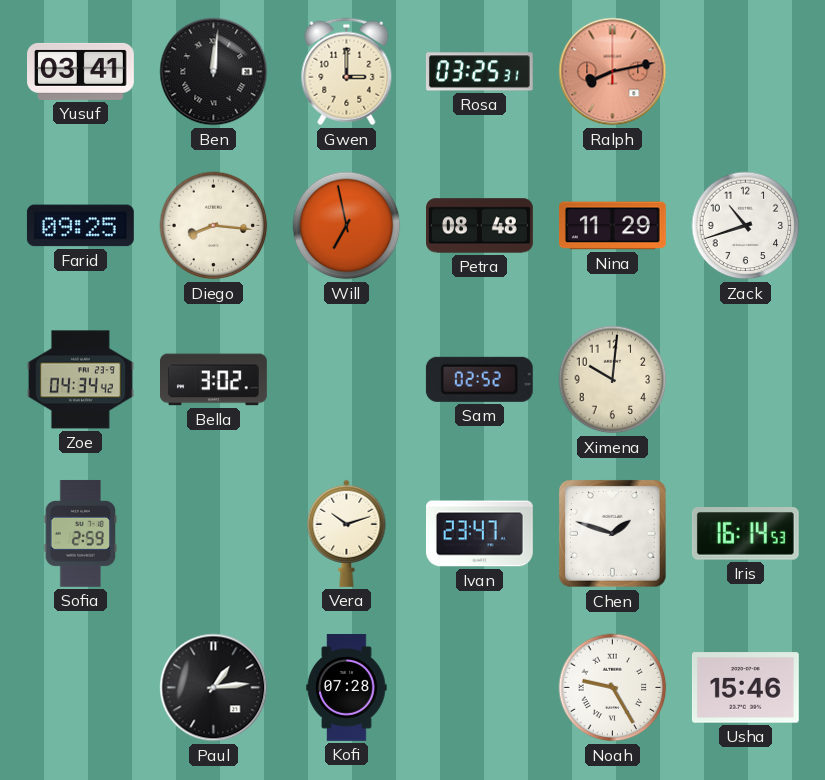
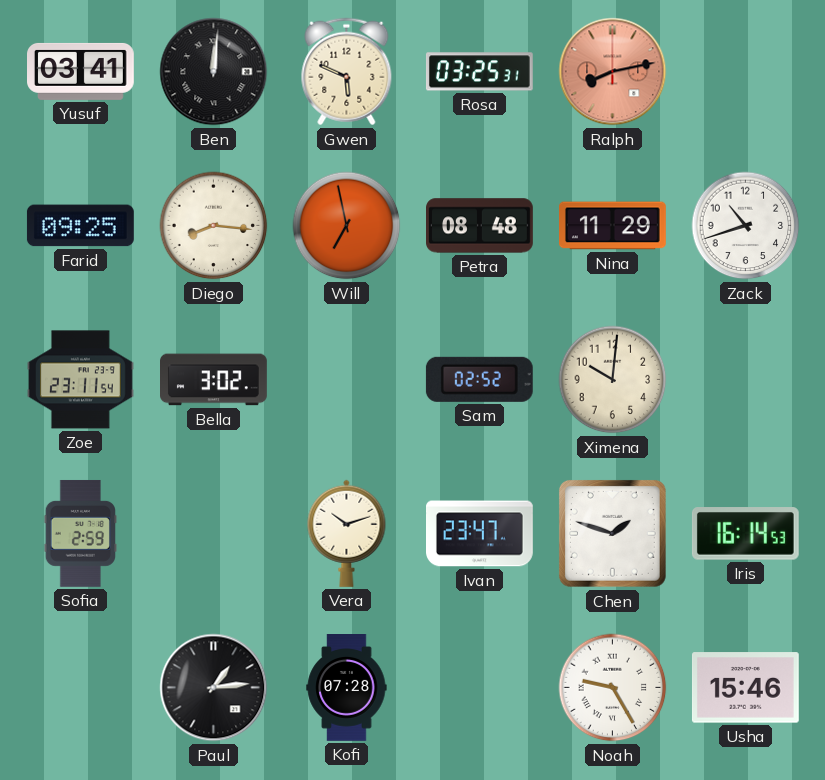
Gwen: 3:00 -> 5:49
Zoe: 04:34 -> 23:11
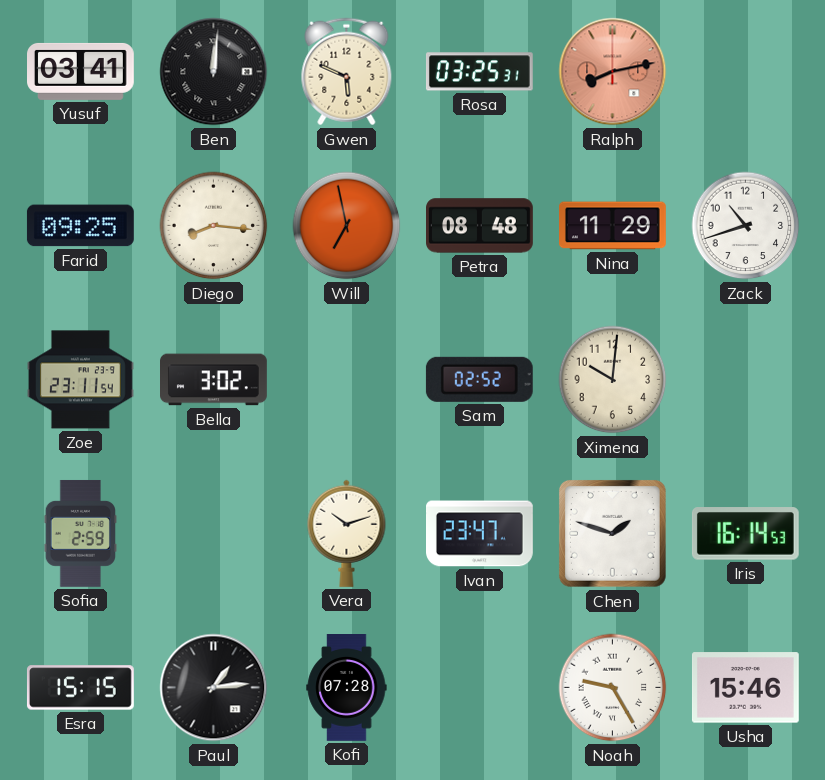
Esra: none -> 15:15
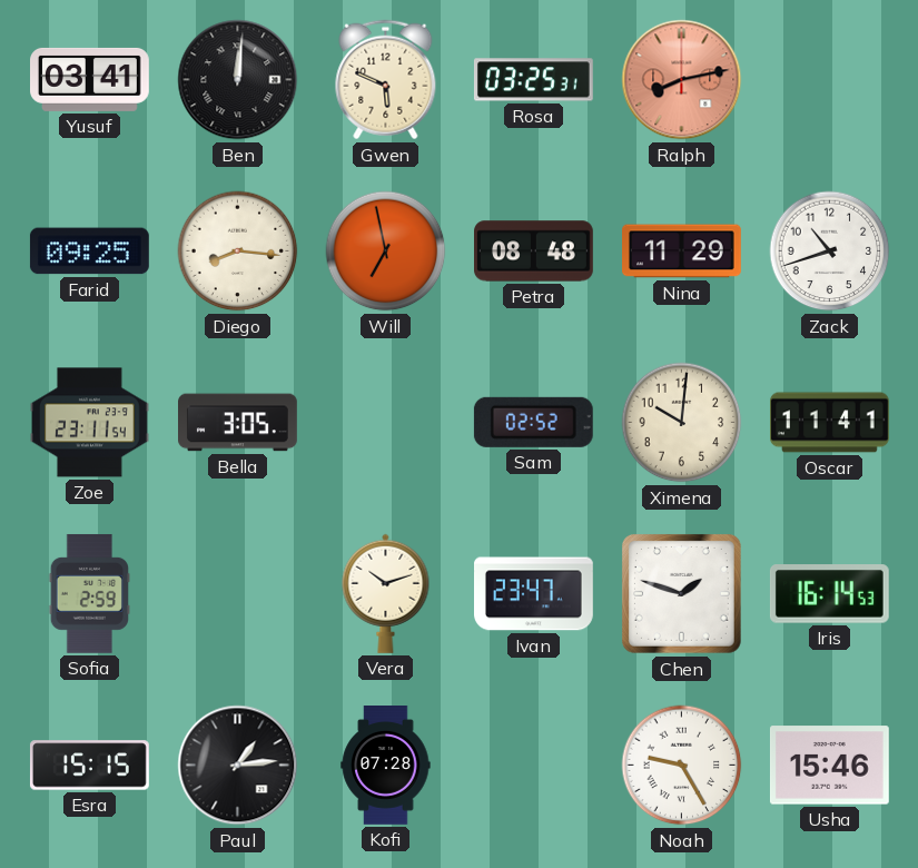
Bella: 3:02 -> 3:05
Oscar: none -> 11:41
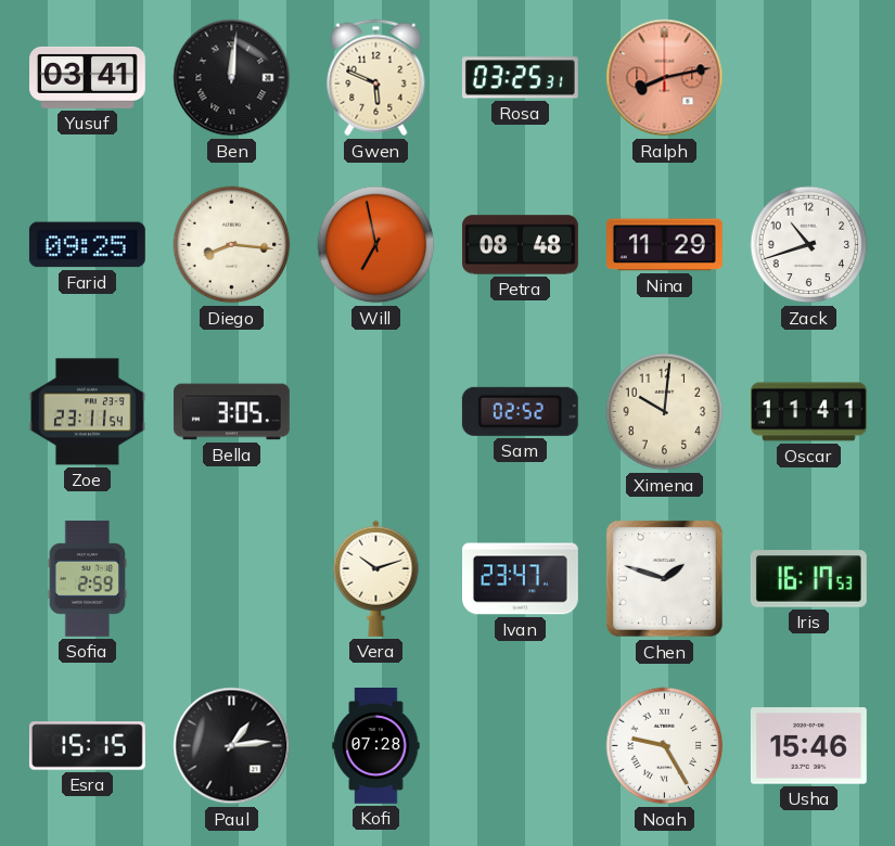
Iris: 16:14 -> 16:17
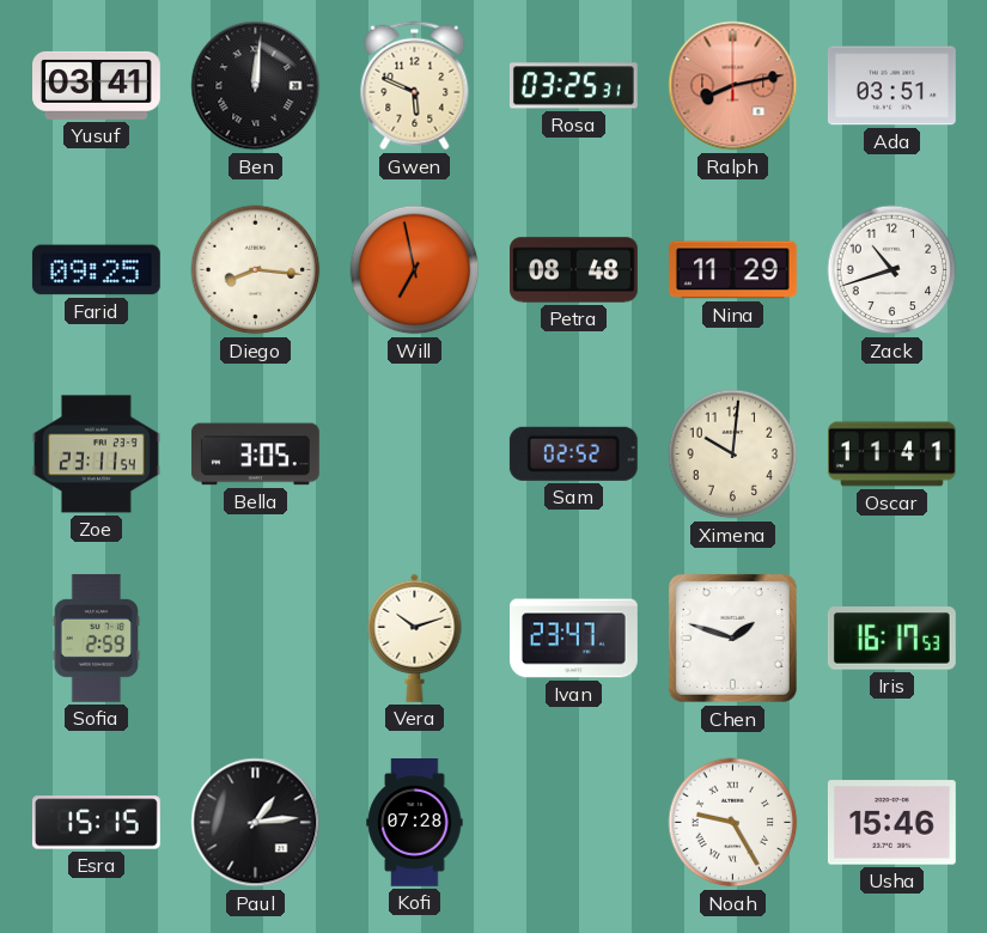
Ada: none -> 03:51
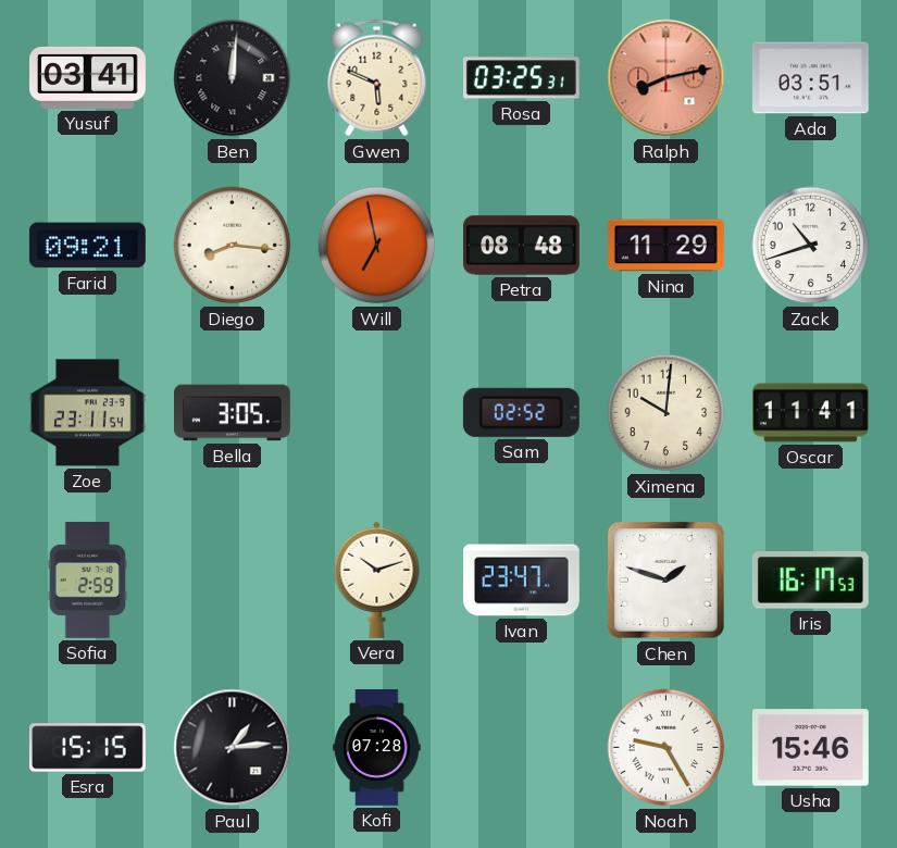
Farid: 09:25 -> 09:21
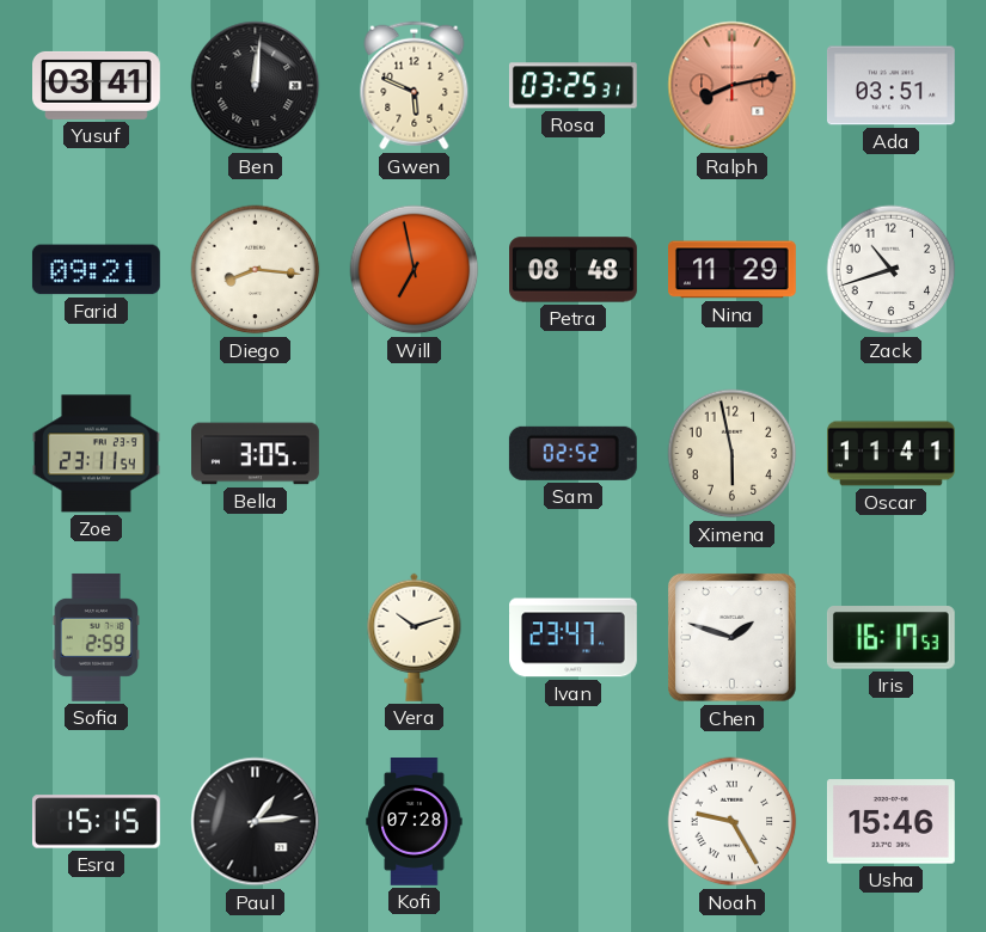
Ximena: 10:01 -> 5:58
